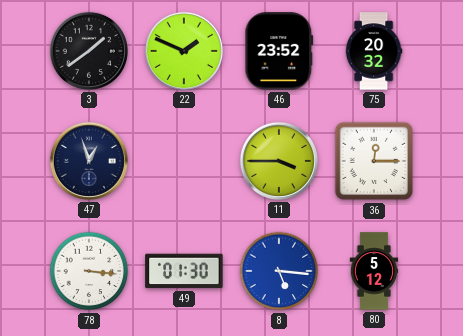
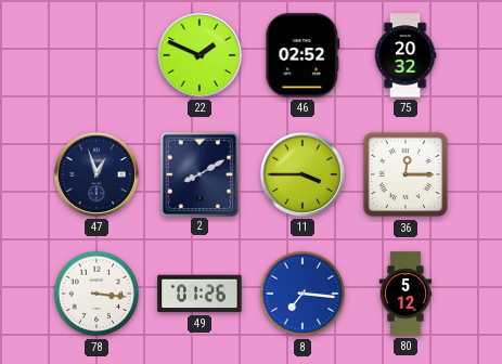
3: 1:39 -> none
46: 23:52 -> 02:52
2: none -> 8:10
49: 01:30 -> 01:26
8: 5:16 -> 7:16
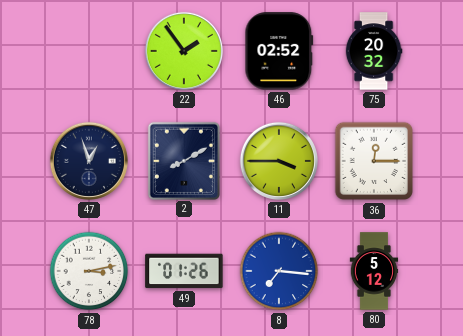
22: 1:49 -> 1:54
78: 3:16 -> 3:13
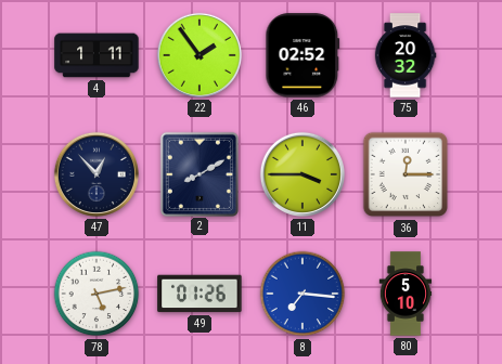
4: none -> 1:11
47: 12:57 -> 12:53
78: 3:13 -> 5:13
80: 5:12 -> 5:10
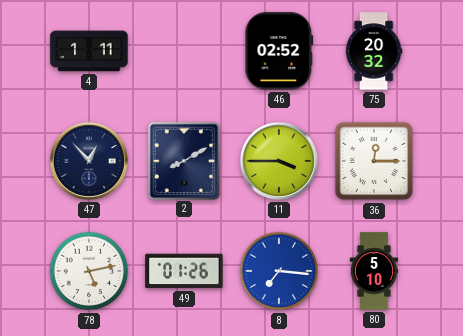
22: 1:54 -> none
